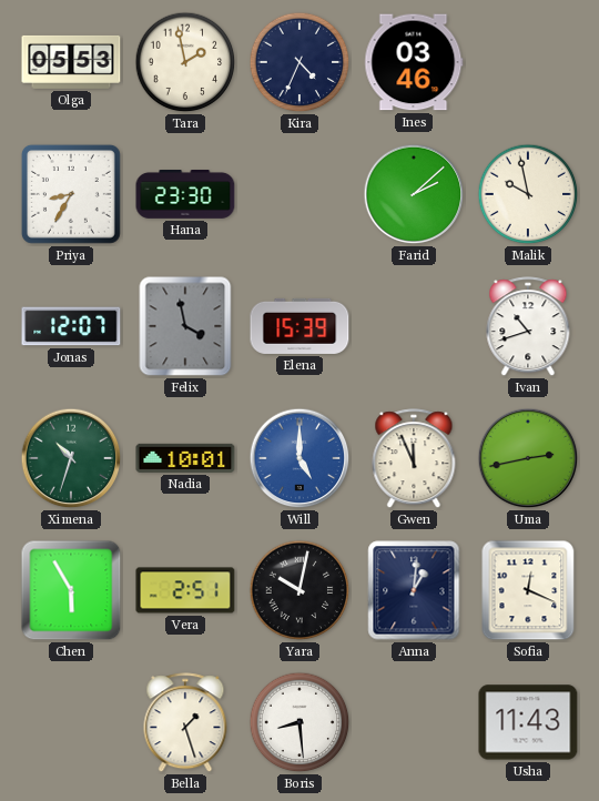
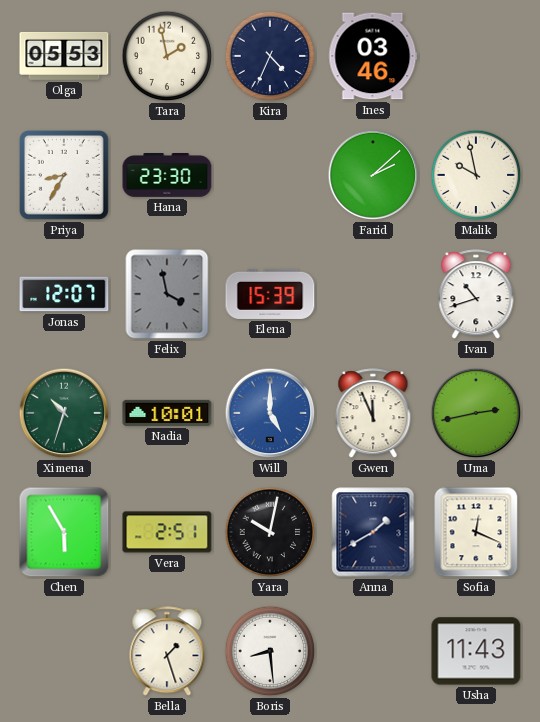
Anna: 1:01 -> 1:40
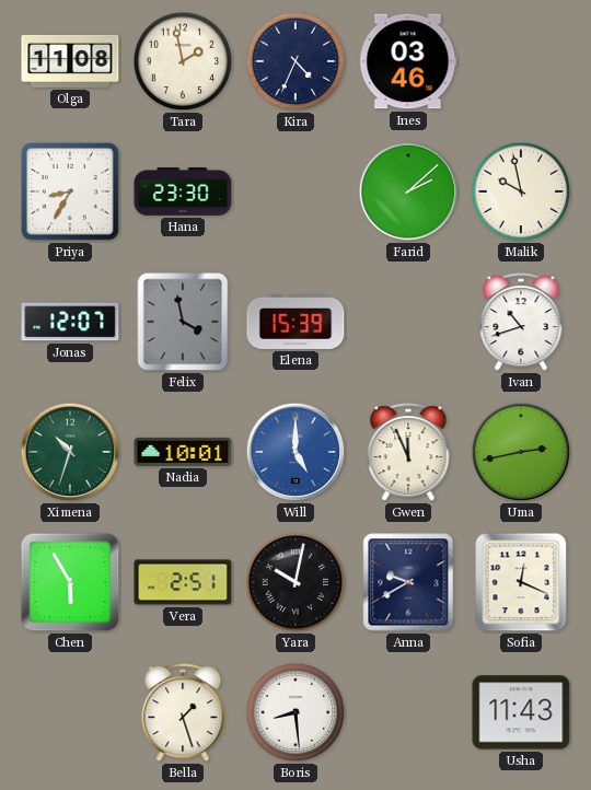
Olga: 05:53 -> 11:08
Anna: 1:40 -> 9:40
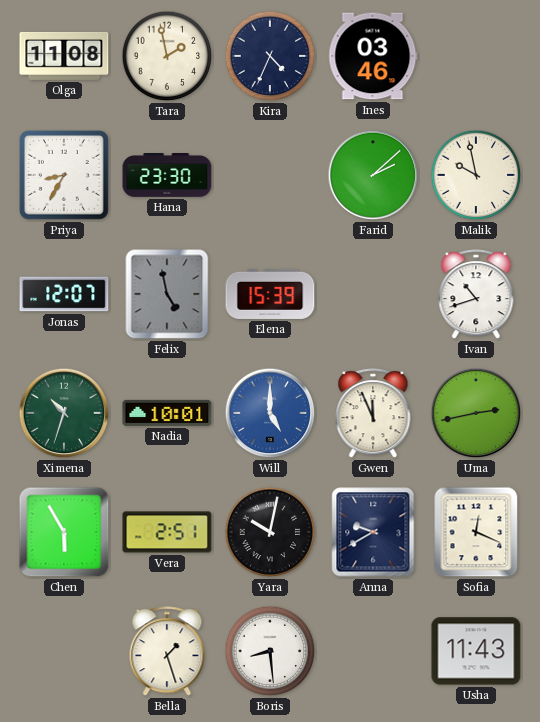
Felix: 3:58 -> 4:58
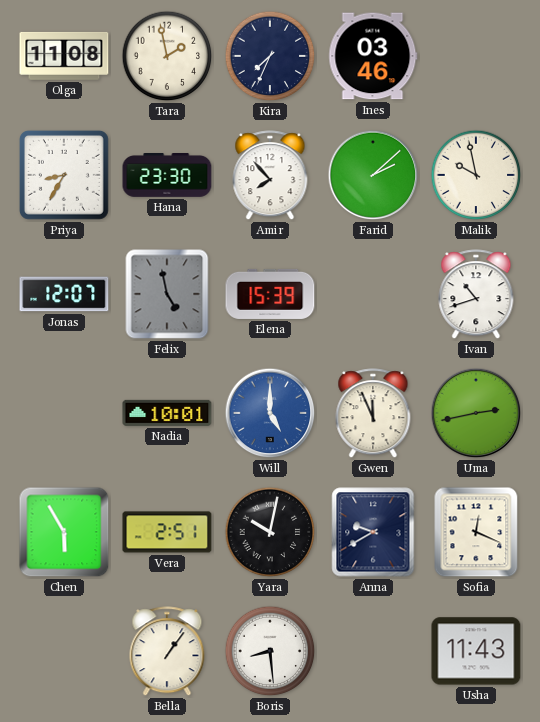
Kira: 4:34 -> 7:34
Amir: none -> 7:53
Ximena: 10:33 -> none
Bella: 1:27 -> 1:06
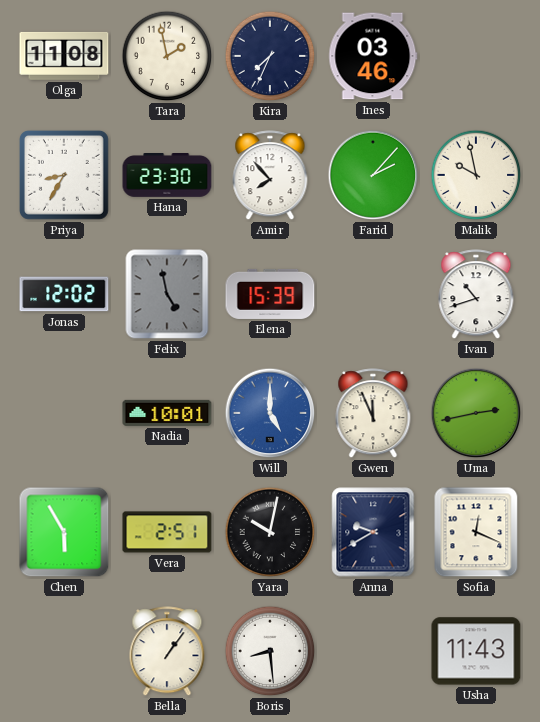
Farid: 2:08 -> 2:07
Jonas: 12:07 -> 12:02
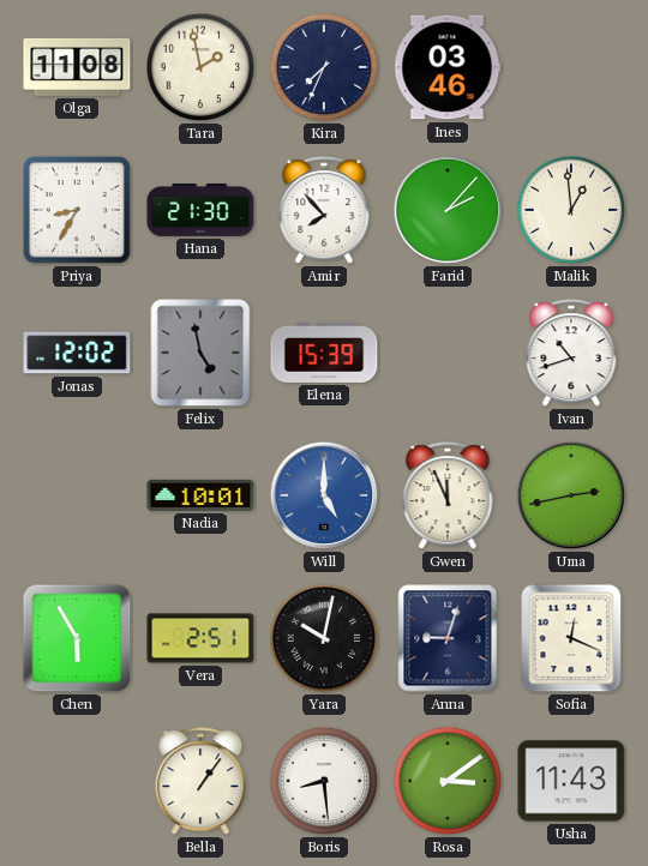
Hana: 23:30 -> 21:30
Malik: 9:58 -> 12:59
Anna: 9:40 -> 9:03
Rosa: none -> 3:09
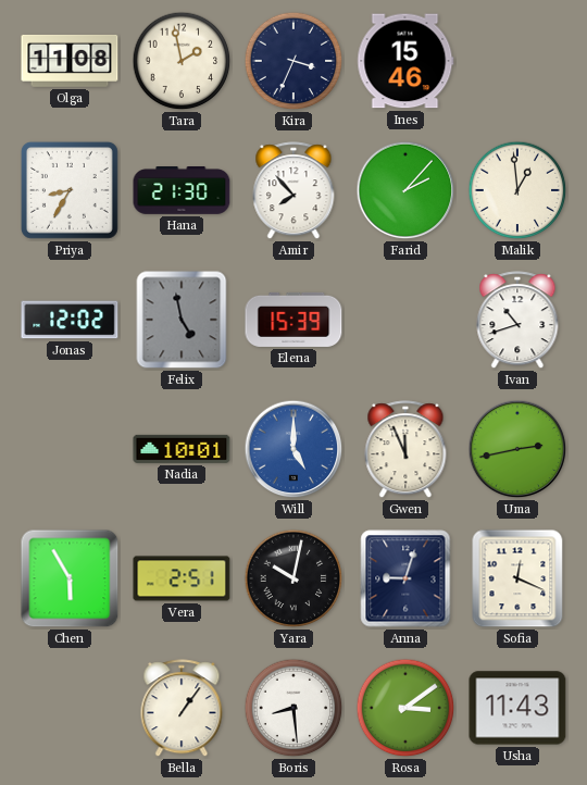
Kira: 7:34 -> 3:34
Ines: 03:46 -> 15:46
